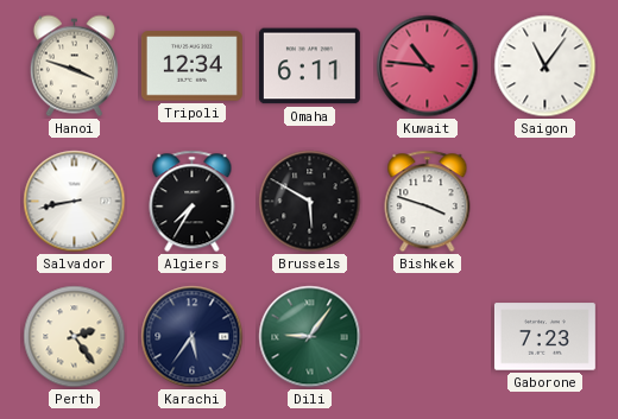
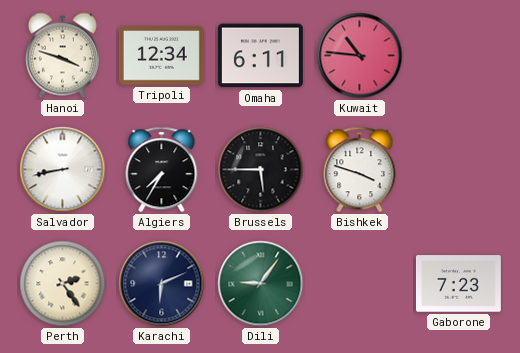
Saigon: 11:06 -> none
Brussels: 5:50 -> 5:45
Karachi: 5:36 -> 6:11
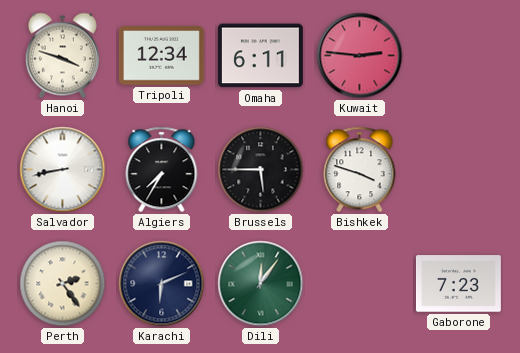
Kuwait: 10:46 -> 2:46
Dili: 9:06 -> 12:06
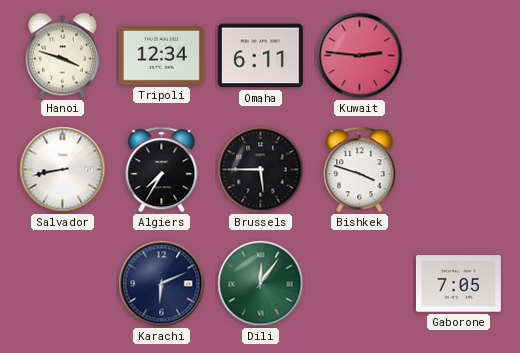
Perth: 2:24 -> none
Gaborone: 7:23 -> 7:05
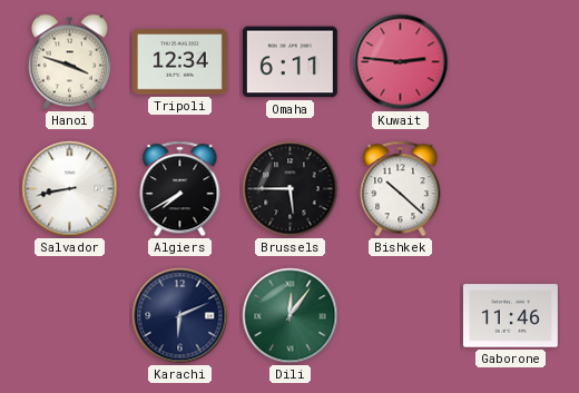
Algiers: 7:35 -> 7:40
Bishkek: 3:48 -> 10:22
Gaborone: 7:05 -> 11:46
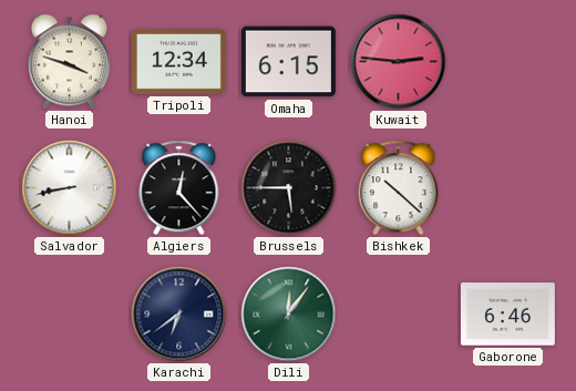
Omaha: 6:11 -> 6:15
Algiers: 7:40 -> 12:23
Karachi: 6:11 -> 6:39
Gaborone: 11:46 -> 6:46
